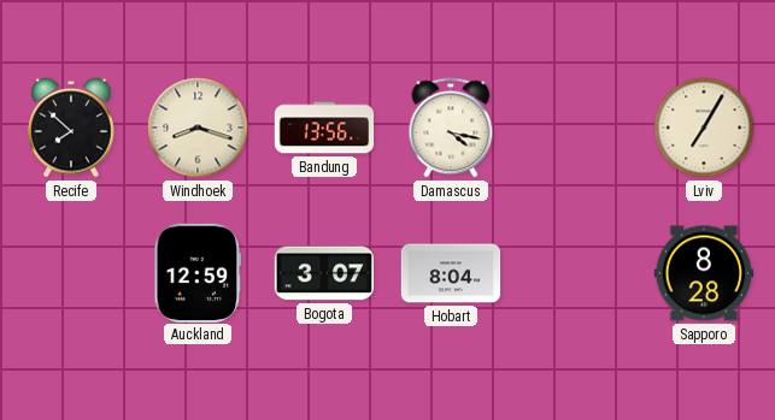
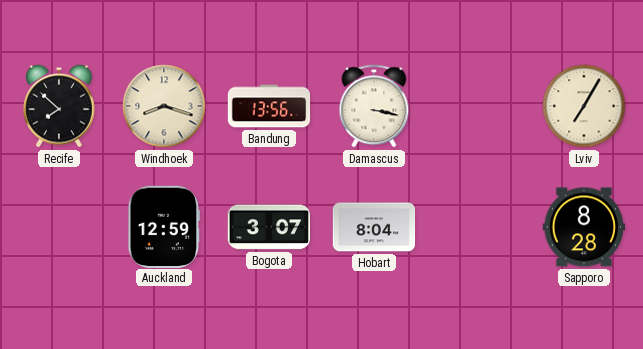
Damascus: 4:17 -> 3:17
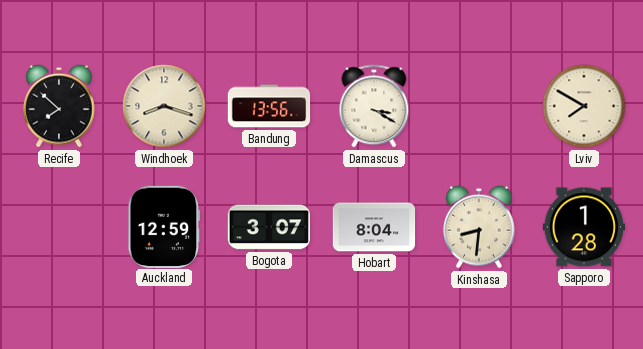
Damascus: 3:17 -> 3:20
Lviv: 7:05 -> 7:50
Kinshasa: none -> 8:31
Sapporo: 8:28 -> 1:28
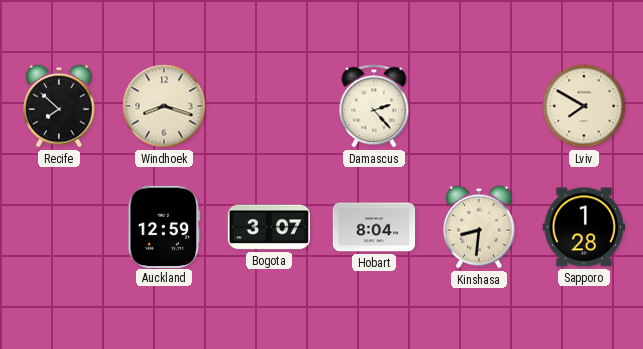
Bandung: 13:56 -> none
Damascus: 3:20 -> 2:23
